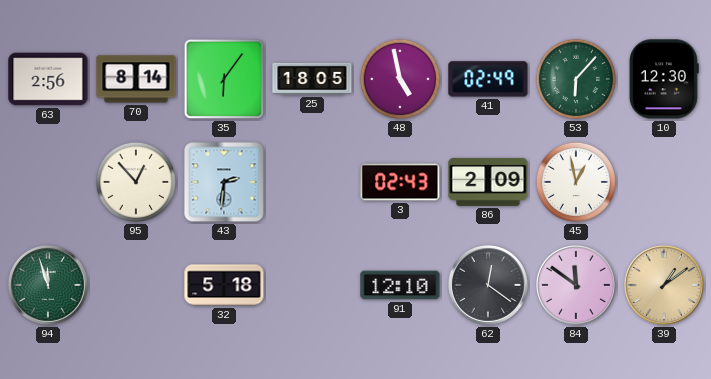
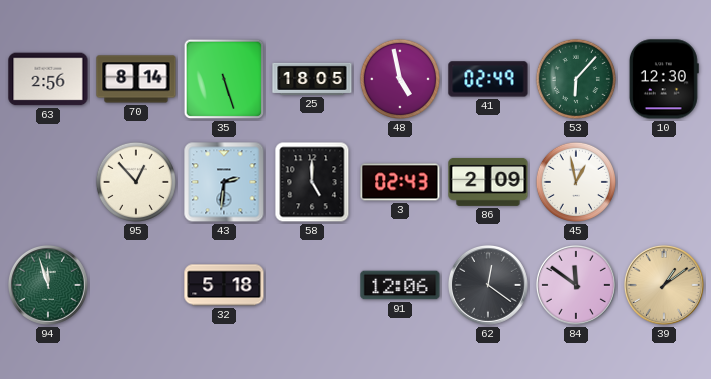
35: 6:06 -> 5:27
58: none -> 5:00
91: 12:10 -> 12:06
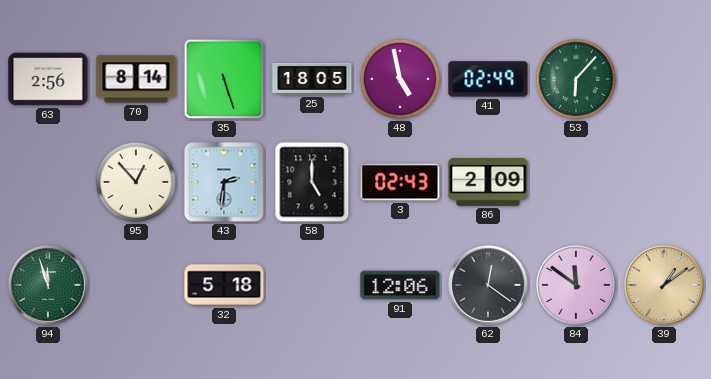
10: 12:30 -> none
45: 12:58 -> none
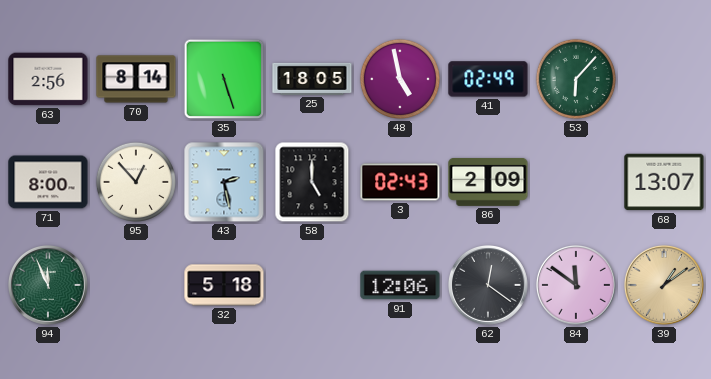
71: none -> 8:00
43: 2:31 -> 2:28
68: none -> 13:07
94: 11:57 -> 11:56
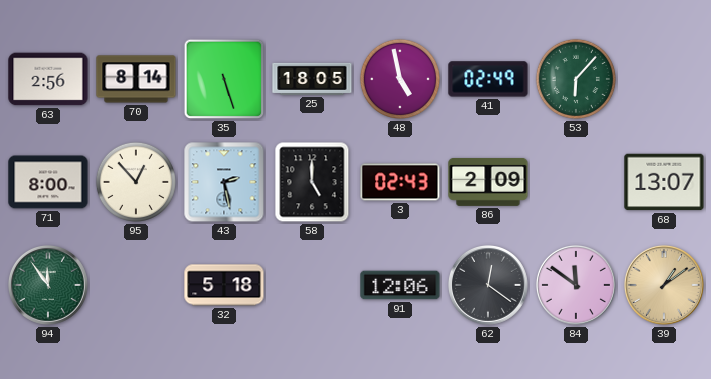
94: 11:56 -> 11:54
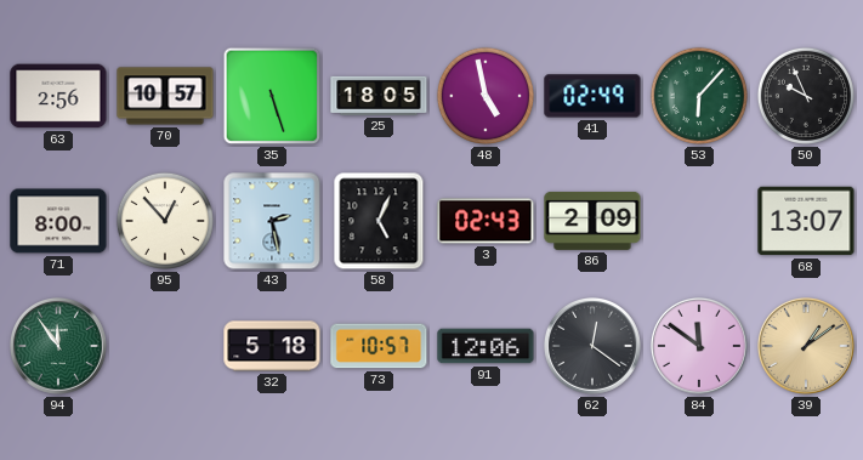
70: 8:14 -> 10:57
50: none -> 9:56
58: 5:00 -> 5:04
73: none -> 10:57
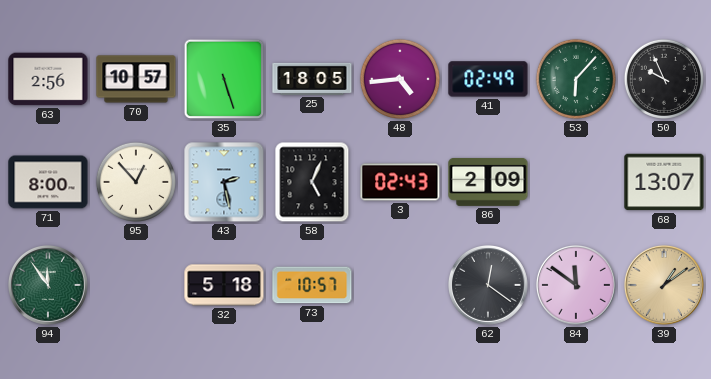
48: 4:58 -> 4:44
91: 12:06 -> none
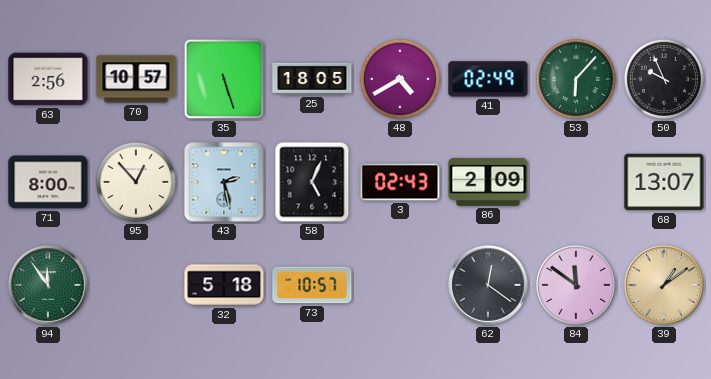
48: 4:44 -> 4:40
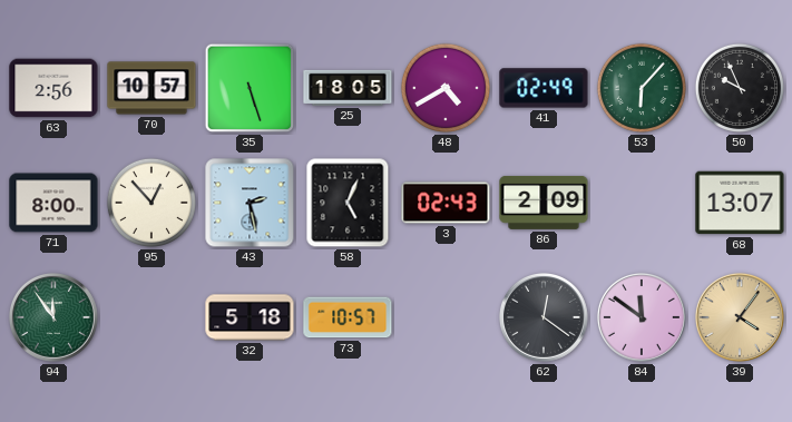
39: 1:09 -> 4:06
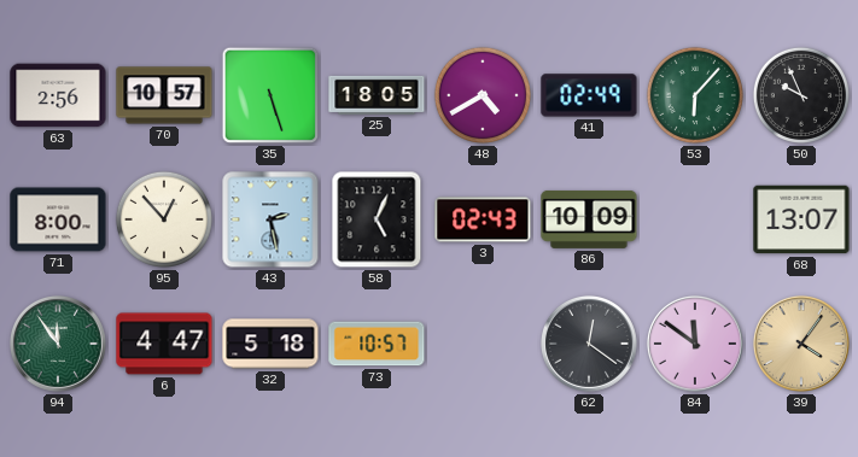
86: 2:09 -> 10:09
6: none -> 4:47
